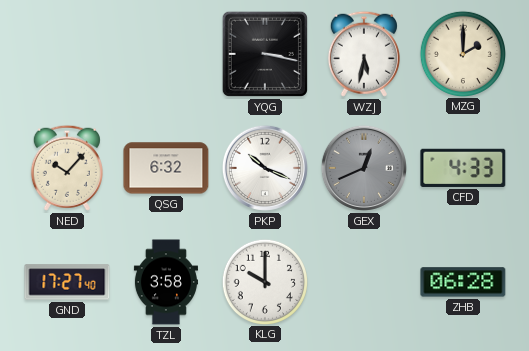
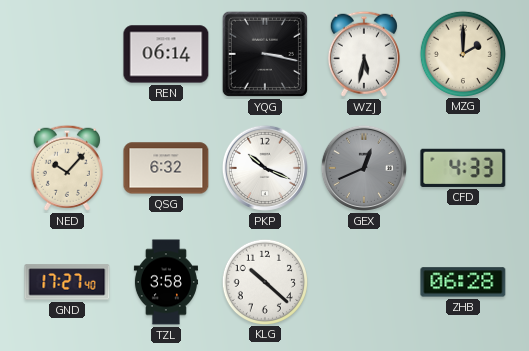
REN: none -> 06:14
KLG: 10:00 -> 10:22
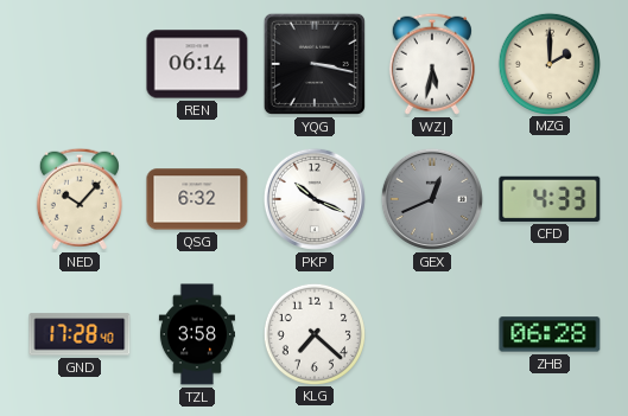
GND: 17:27 -> 17:28
KLG: 10:22 -> 7:22
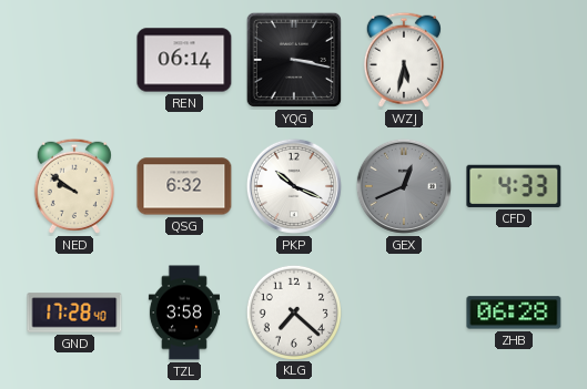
MZG: 2:00 -> none
NED: 10:07 -> 9:51
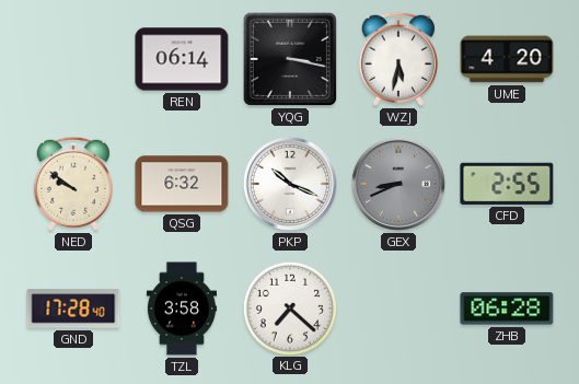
UME: none -> 4:20
GEX: 12:41 -> 8:41
CFD: 4:33 -> 2:55
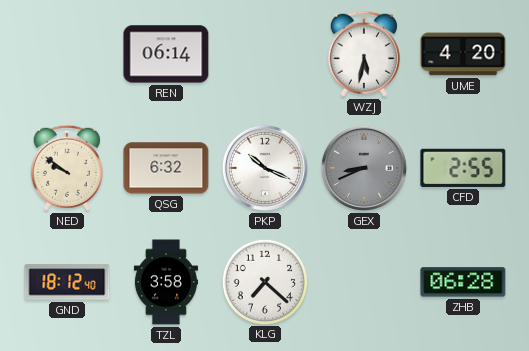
YQG: 3:17 -> none
GND: 17:28 -> 18:12
